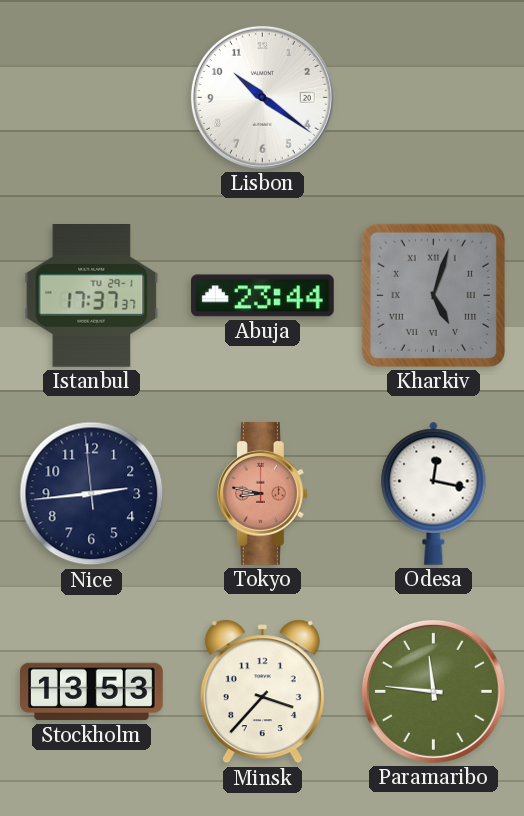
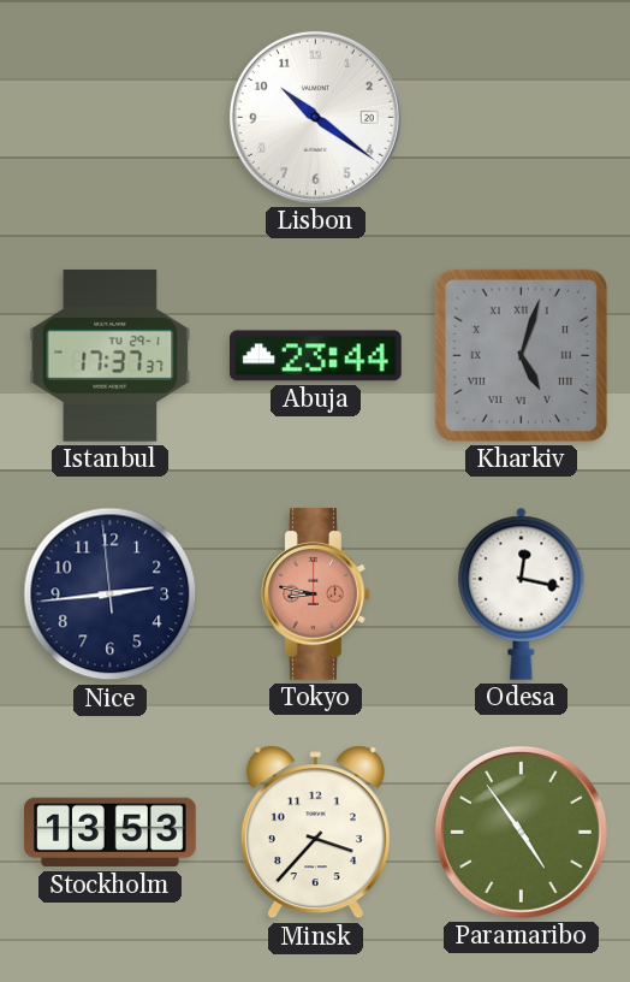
Paramaribo: 11:46 -> 4:54
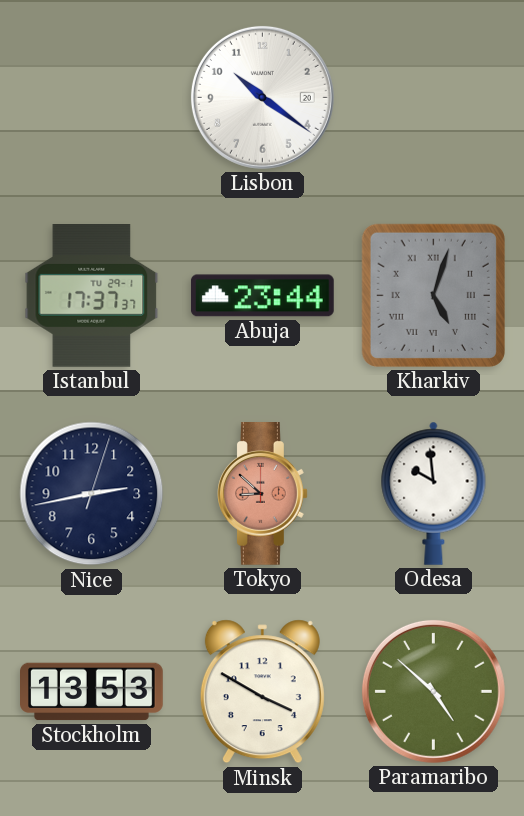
Nice: 2:43:59 -> 2:43:03
Tokyo: 8:47 -> 8:52
Odesa: 12:17 -> 9:59
Minsk: 3:37 -> 3:50
Paramaribo: 4:54 -> 4:52
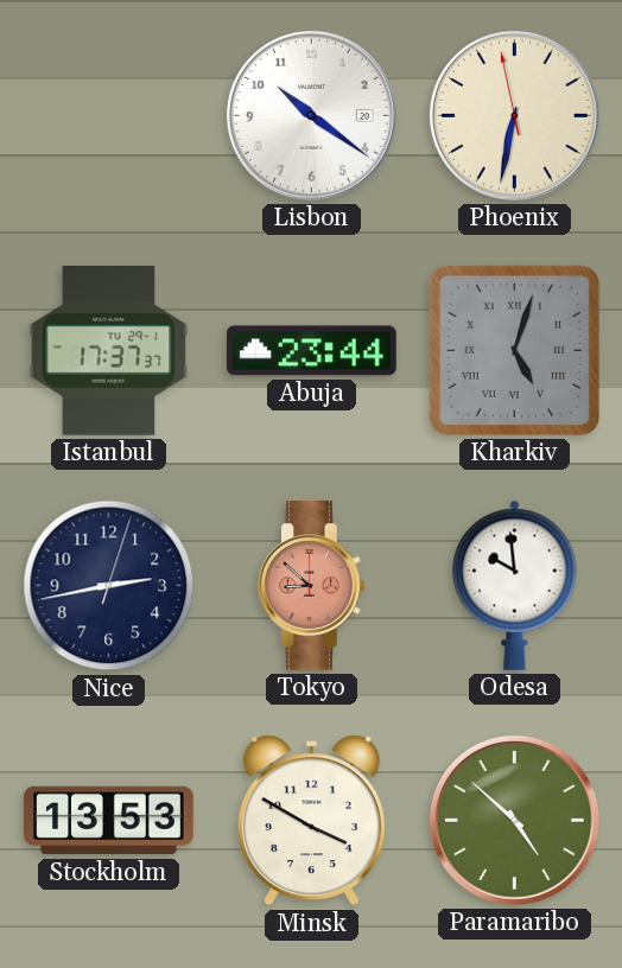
Phoenix: none -> 6:31
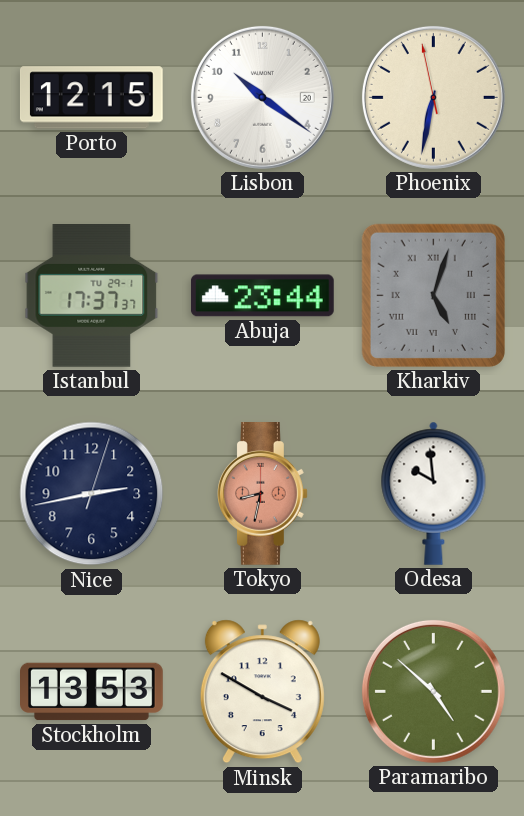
Porto: none -> 12:15
Tokyo: 8:52 -> 8:32
